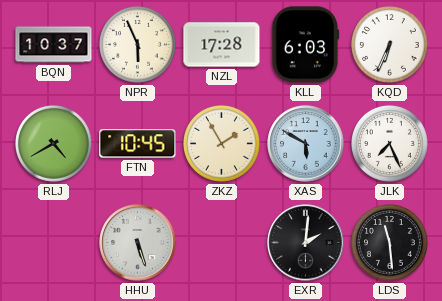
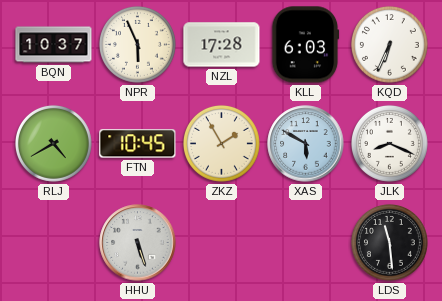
JLK: 7:26 -> 8:19
EXR: 2:01 -> none
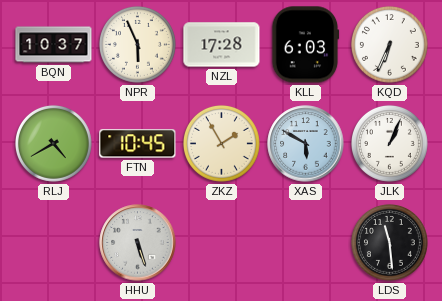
JLK: 8:19 -> 1:04
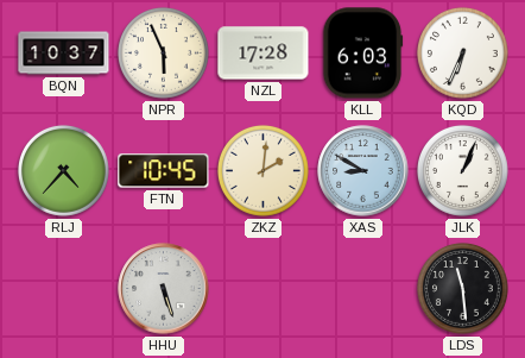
RLJ: 4:40 -> 4:37
ZKZ: 1:55 -> 2:01
XAS: 5:50 -> 8:50
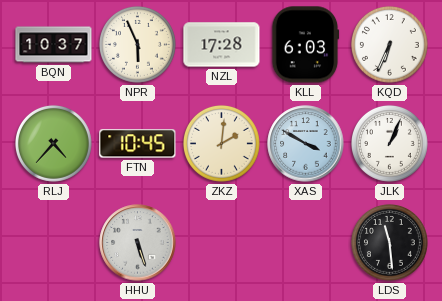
XAS: 8:50 -> 3:50
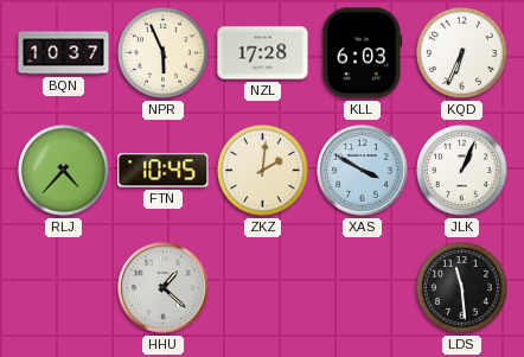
HHU: 5:27 -> 1:22
